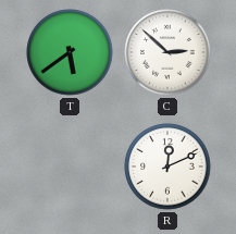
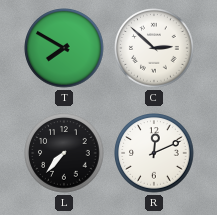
T: 5:39 -> 7:50
L: none -> 7:37
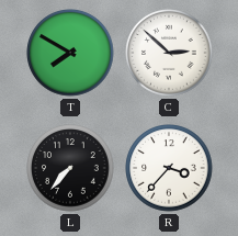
R: 12:11 -> 3:37
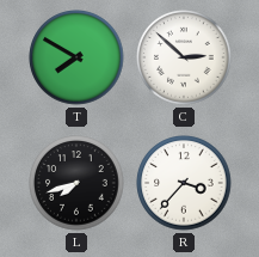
L: 7:37 -> 7:42
